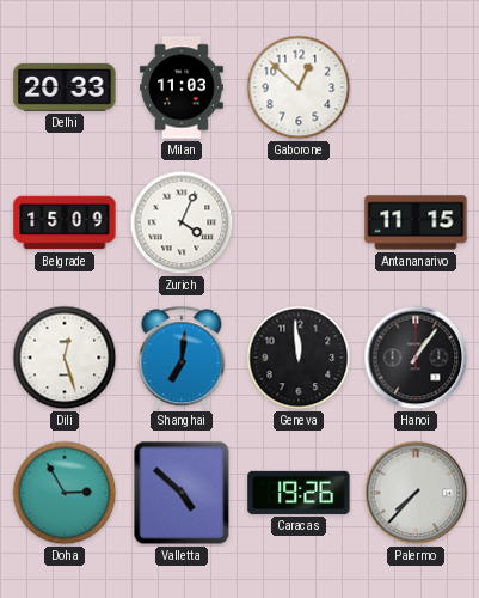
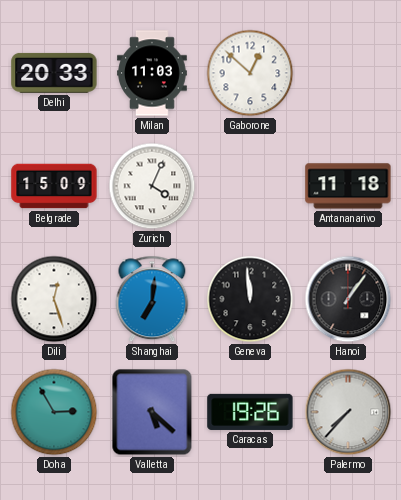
Antananarivo: 11:15 -> 11:18
Valletta: 4:52 -> 5:22
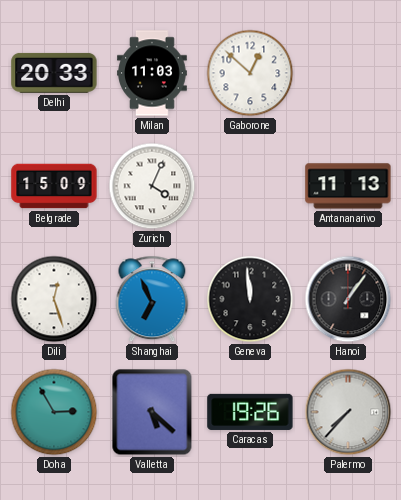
Antananarivo: 11:18 -> 11:13
Shanghai: 7:01 -> 6:56
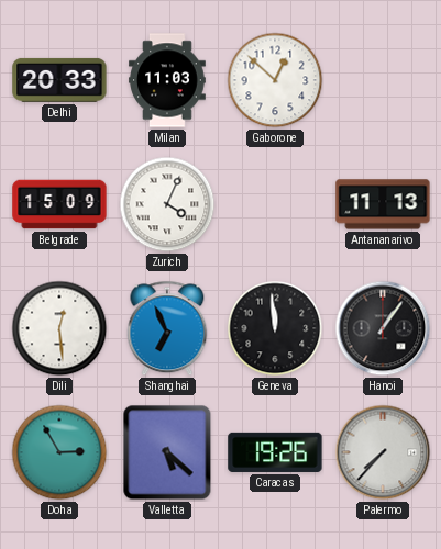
Dili: 12:27 -> 12:29
